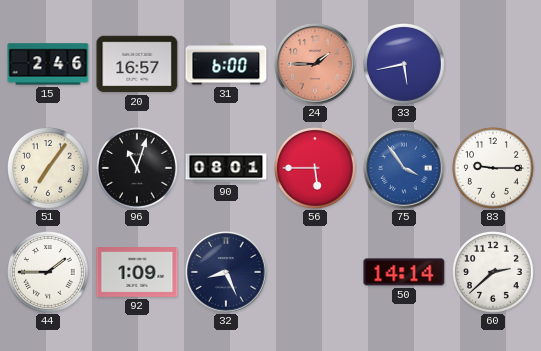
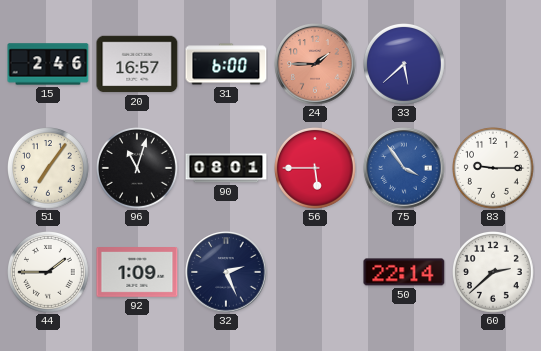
33: 5:43 -> 5:38
32: 8:26 -> 2:26
50: 14:14 -> 22:14
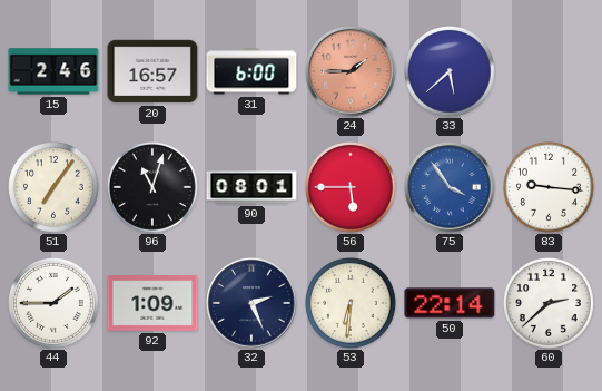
83: 9:15 -> 9:16
53: none -> 6:31
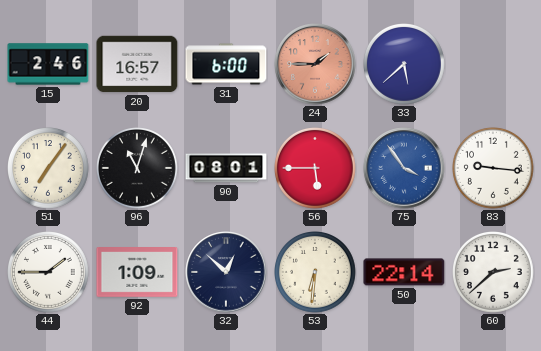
32: 2:26 -> 12:52
